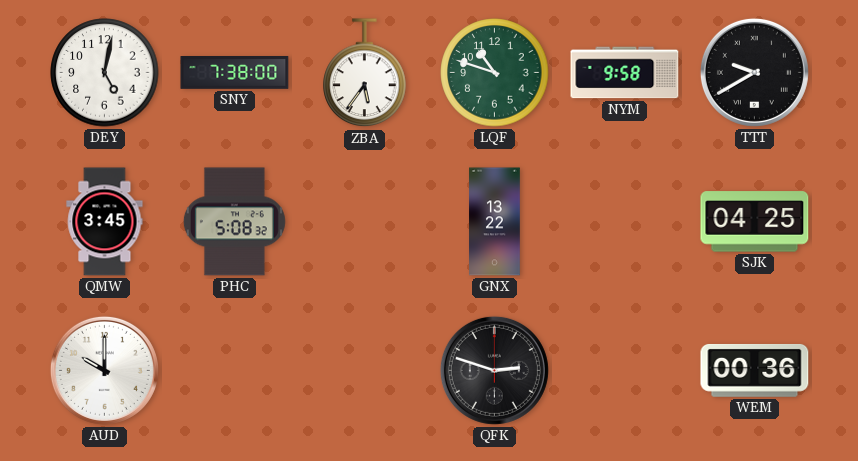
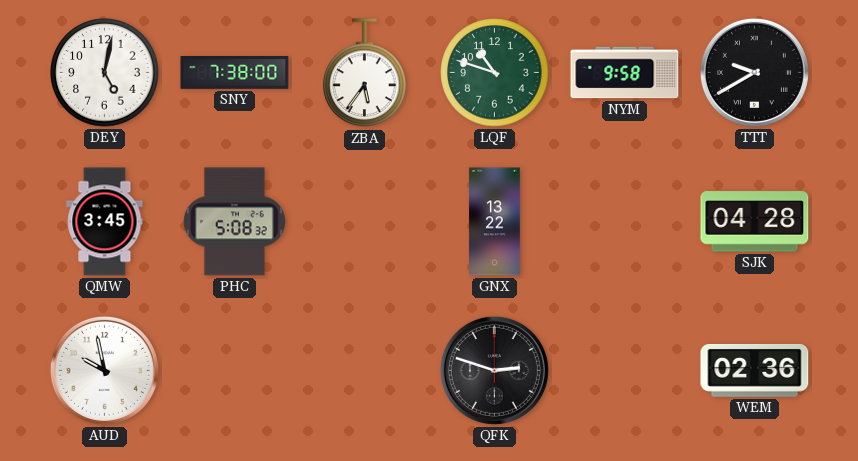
SJK: 04:25 -> 04:28
AUD: 10:00 -> 9:58
WEM: 00:36 -> 02:36
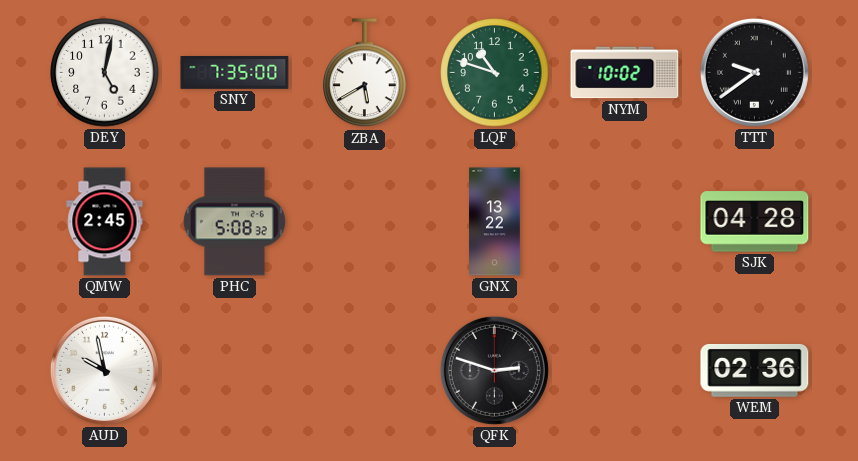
SNY: 7:38 -> 7:35
ZBA: 5:36 -> 5:40
NYM: 9:58 -> 10:02
TTT: 9:40 -> 9:39
QMW: 3:45 -> 2:45
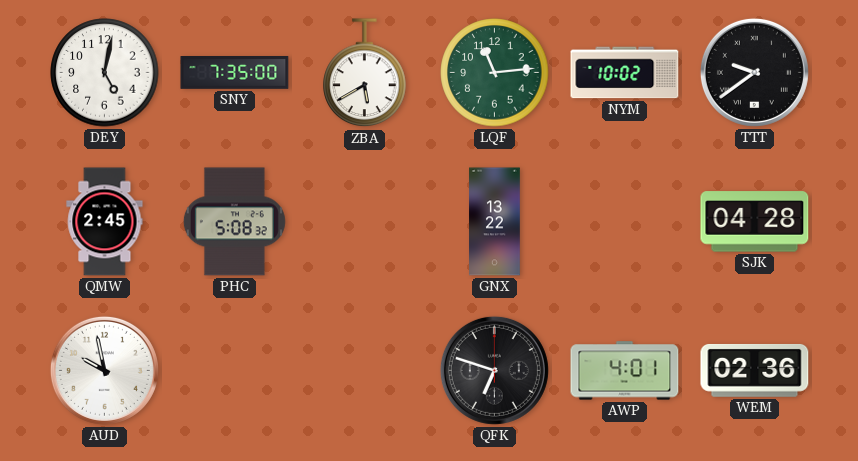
LQF: 10:48 -> 11:14
QFK: 2:48 -> 6:48
AWP: none -> 4:01
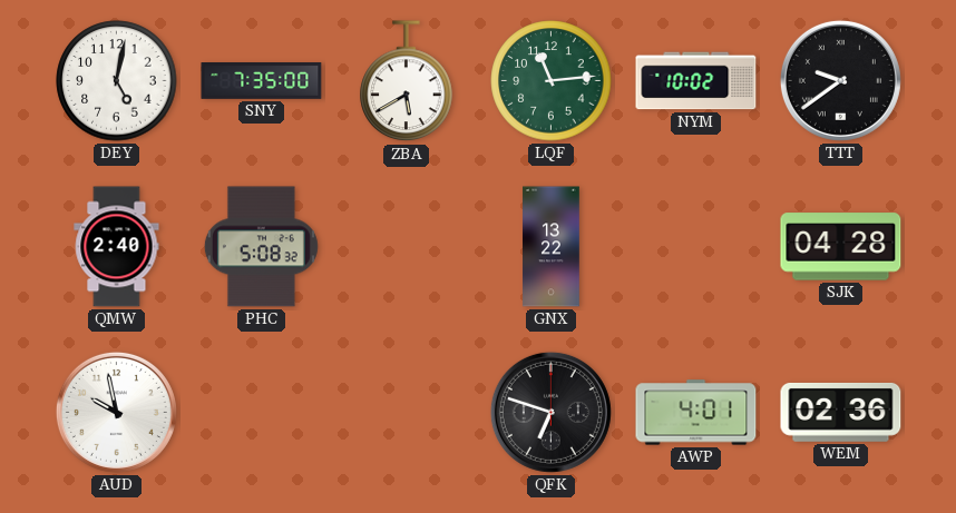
QMW: 2:45 -> 2:40
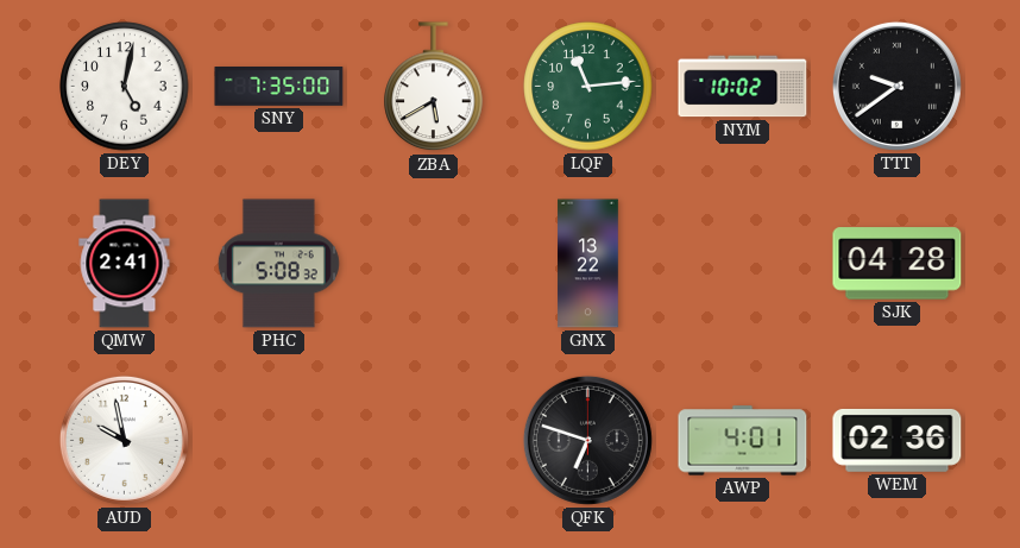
QMW: 2:40 -> 2:41
